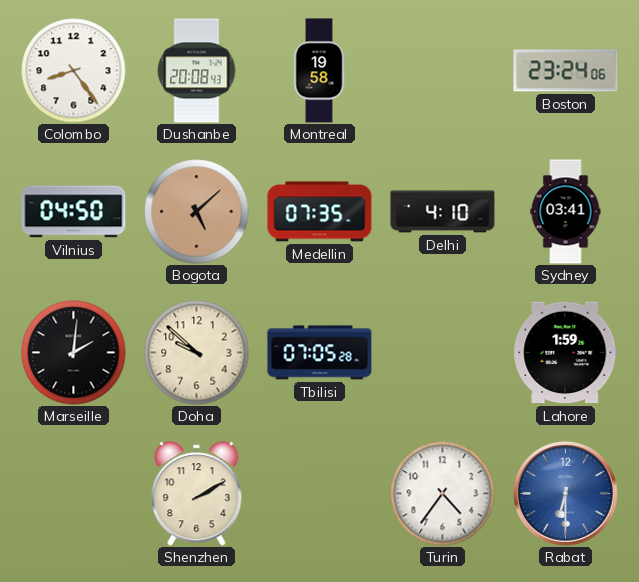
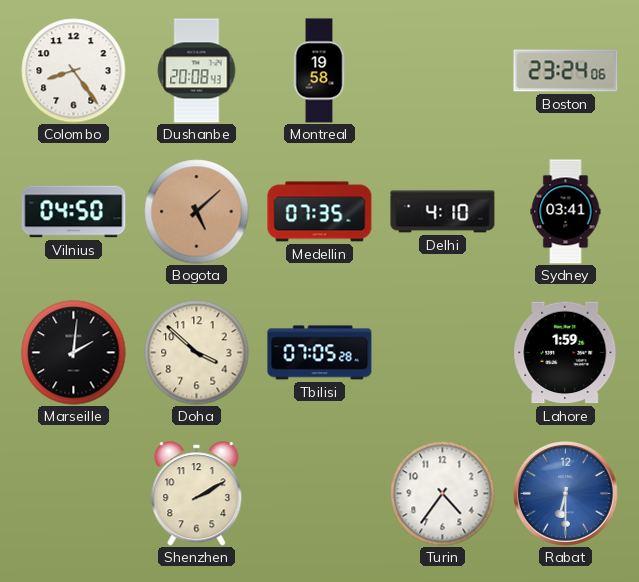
Doha: 9:52 -> 3:52
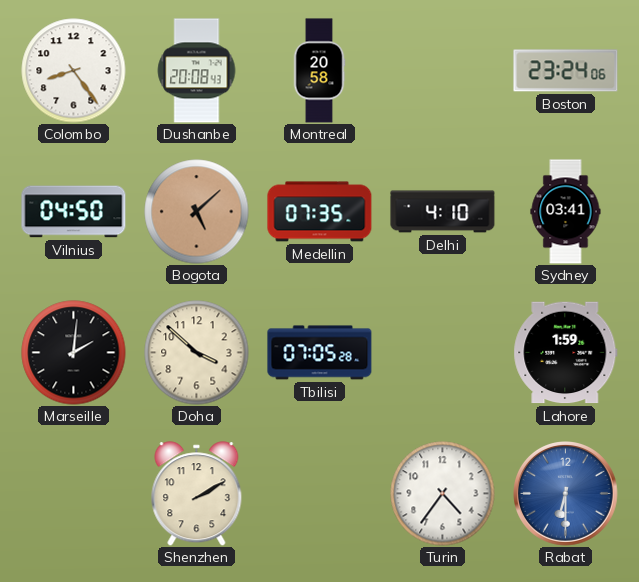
Montreal: 19:58 -> 20:58
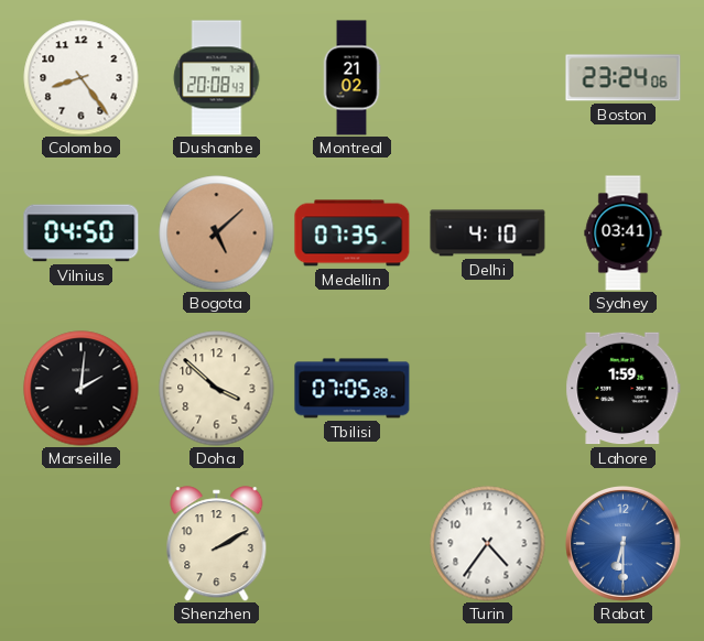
Montreal: 20:58 -> 21:02
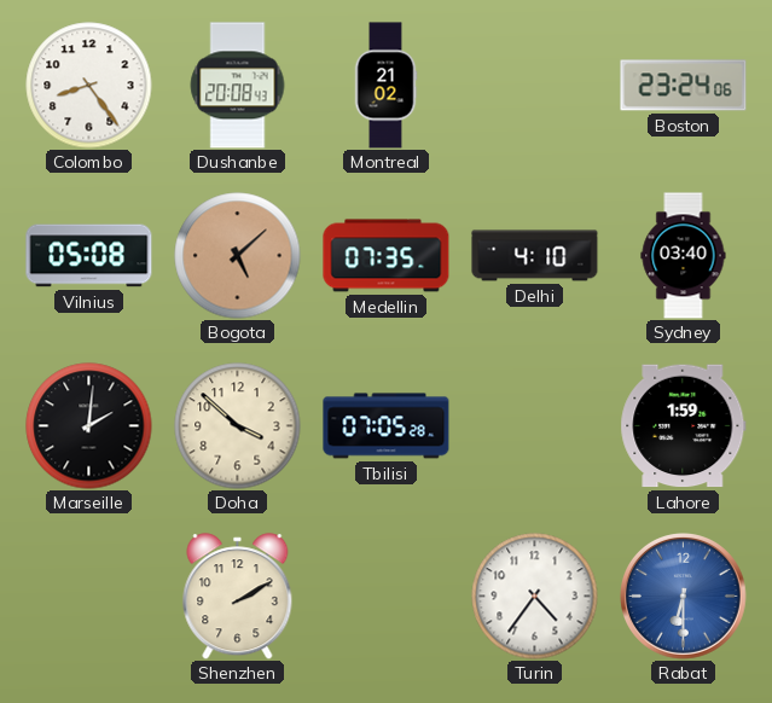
Vilnius: 04:50 -> 05:08
Sydney: 03:41 -> 03:40
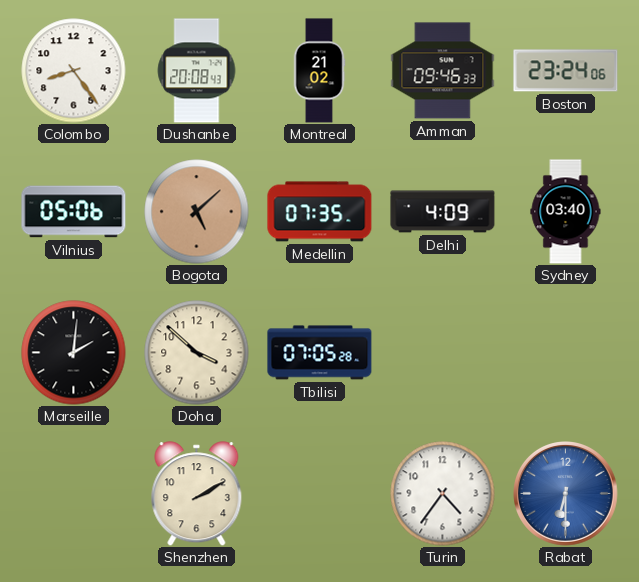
Amman: none -> 09:46
Vilnius: 05:08 -> 05:06
Delhi: 4:10 -> 4:09
Lahore: 1:59 -> none
